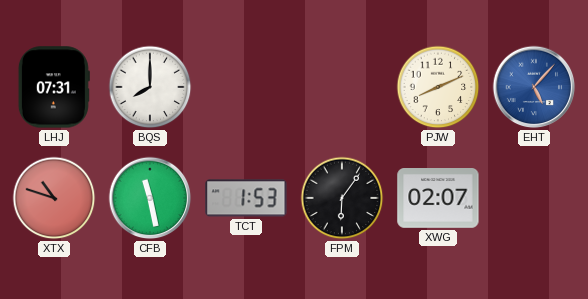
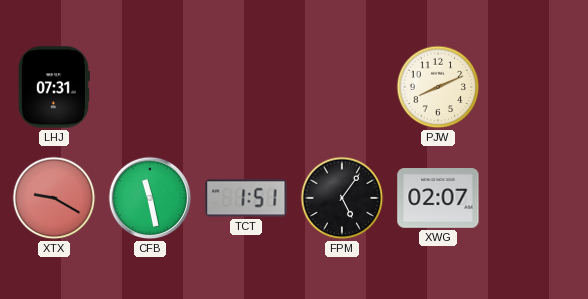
BQS: 8:00 -> none
EHT: 5:07 -> none
XTX: 10:48 -> 9:20
TCT: 1:53 -> 1:51
FPM: 6:06 -> 5:06
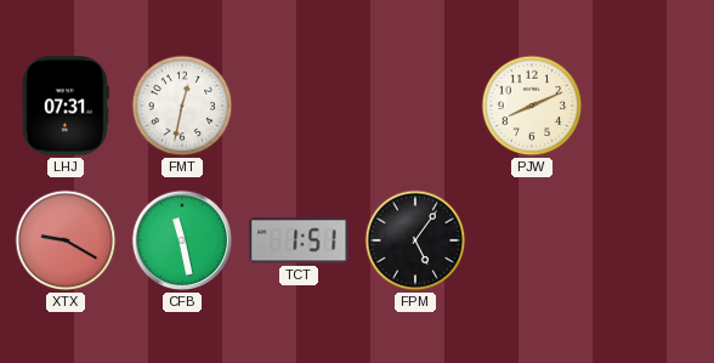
FMT: none -> 12:32
XWG: 02:07 -> none
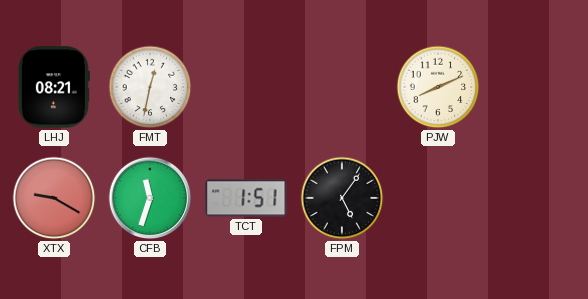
LHJ: 07:31 -> 08:21
CFB: 11:28 -> 11:33
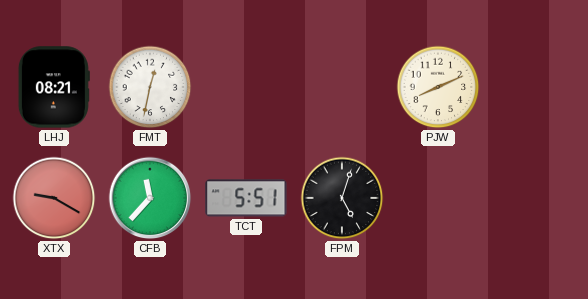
CFB: 11:33 -> 11:37
TCT: 1:51 -> 5:51
FPM: 5:06 -> 5:03
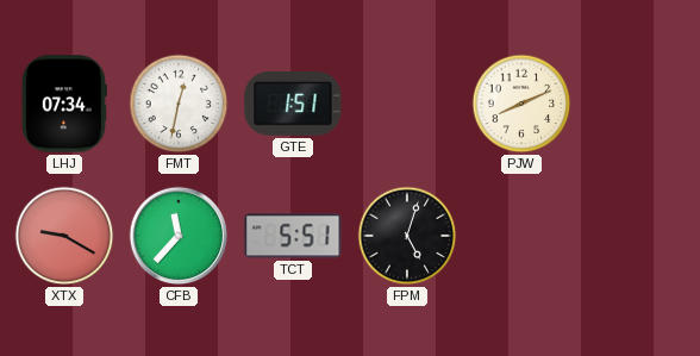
LHJ: 08:21 -> 07:34
GTE: none -> 1:51
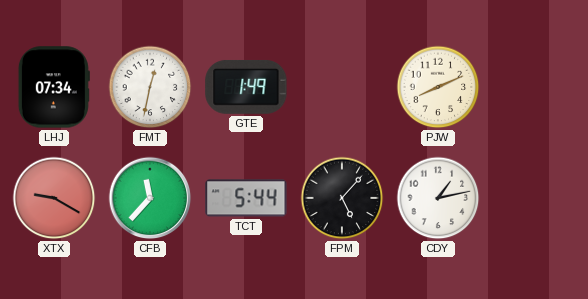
GTE: 1:51 -> 1:49
TCT: 5:51 -> 5:44
FPM: 5:03 -> 5:07
CDY: none -> 1:13
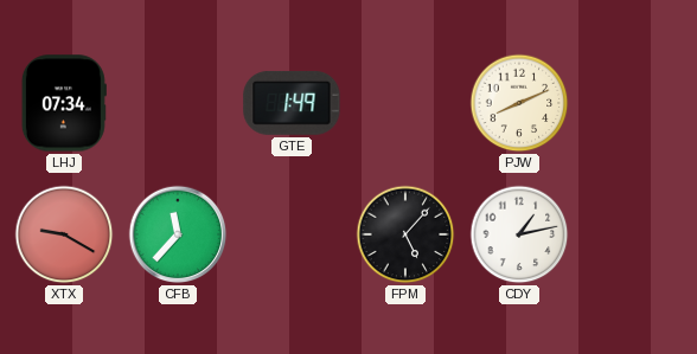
FMT: 12:32 -> none
TCT: 5:44 -> none
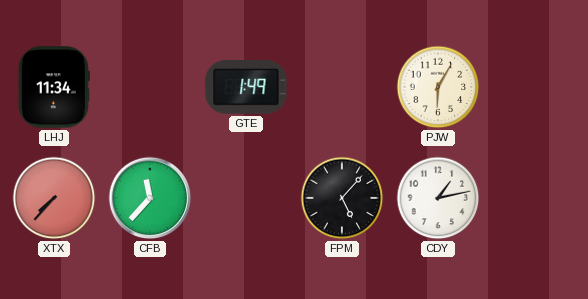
LHJ: 07:34 -> 11:34
PJW: 8:11 -> 6:05
XTX: 9:20 -> 7:37
